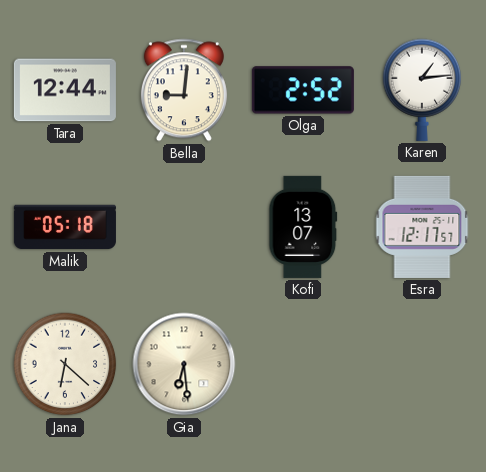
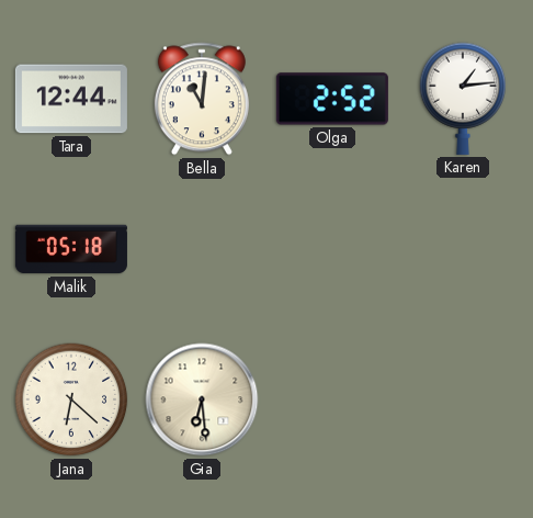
Bella: 9:01 -> 11:01
Kofi: 13:07 -> none
Esra: 12:17 -> none
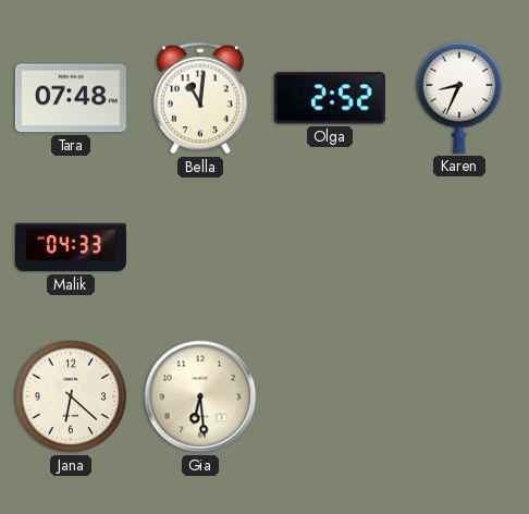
Tara: 12:44 -> 07:48
Karen: 1:14 -> 8:34
Malik: 05:18 -> 04:33
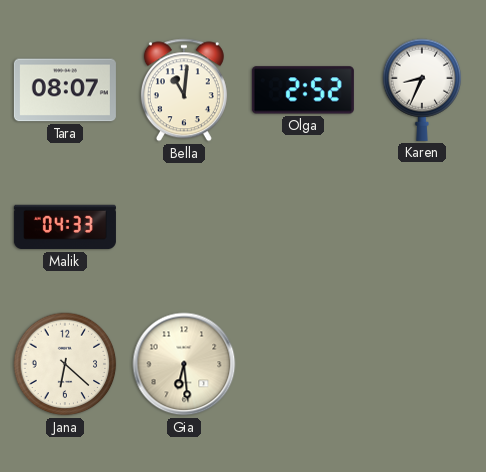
Tara: 07:48 -> 08:07
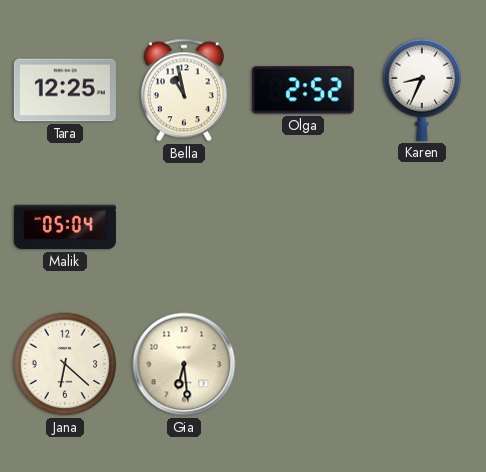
Tara: 08:07 -> 12:25
Bella: 11:01 -> 10:58
Malik: 04:33 -> 05:04
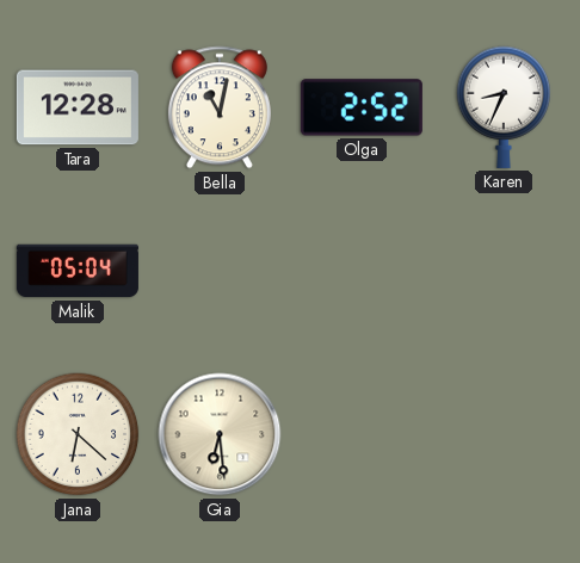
Tara: 12:25 -> 12:28
Bella: 10:58 -> 11:02
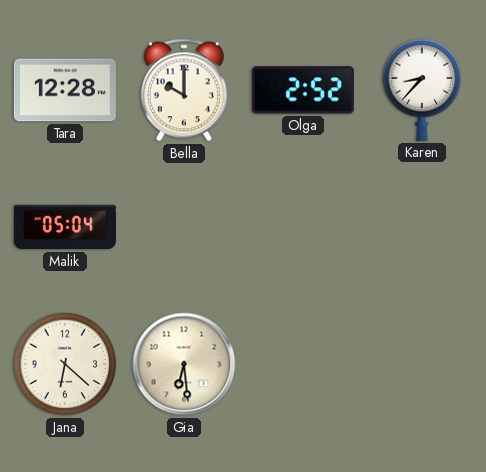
Bella: 11:02 -> 10:00
Karen: 8:34 -> 8:37
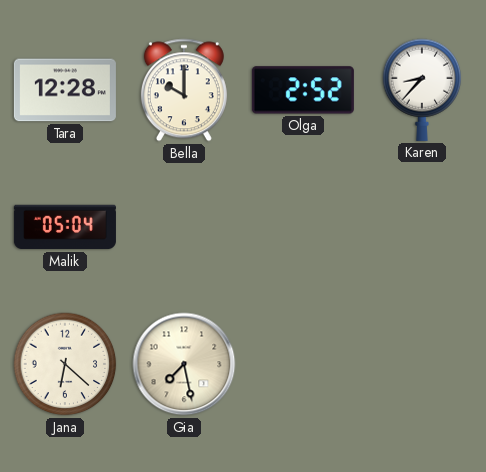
Gia: 6:29 -> 7:28
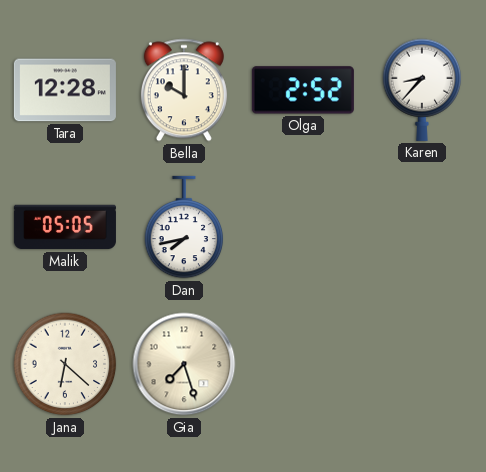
Malik: 05:04 -> 05:05
Dan: none -> 7:43
Gia: 7:28 -> 7:27
